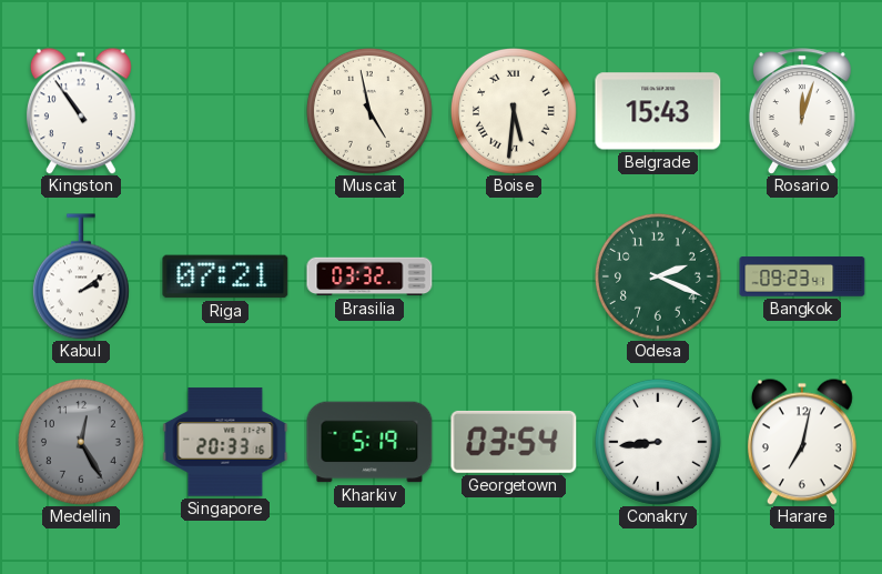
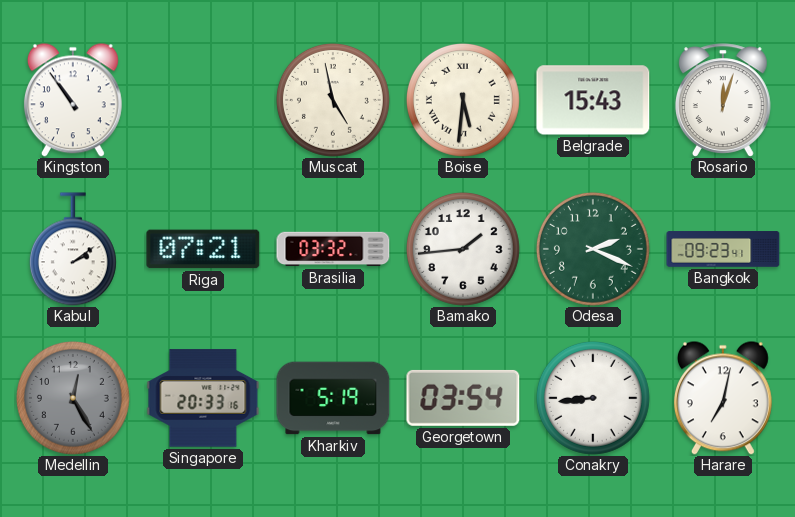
Bamako: none -> 1:44
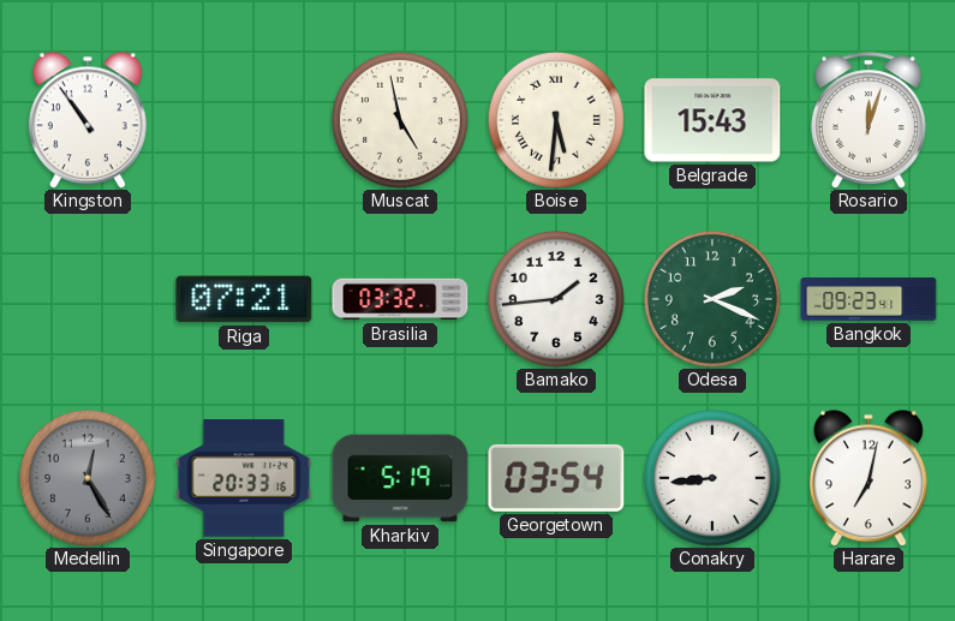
Kabul: 2:09 -> none
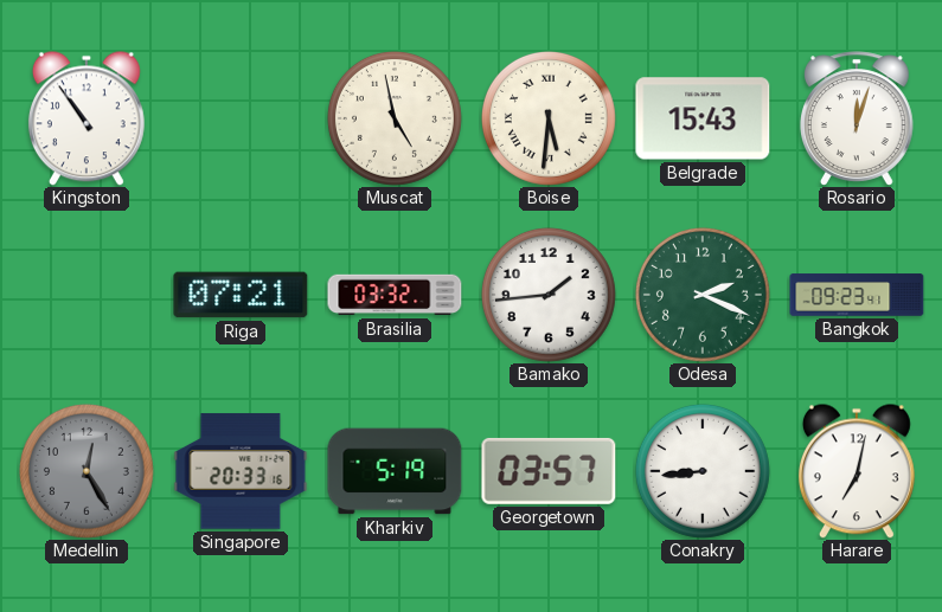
Georgetown: 03:54 -> 03:57
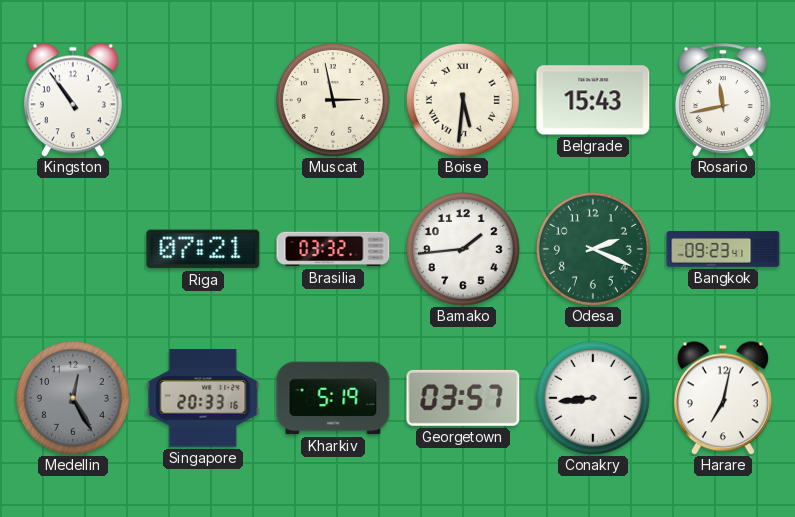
Muscat: 4:58 -> 2:58
Rosario: 12:03 -> 11:43
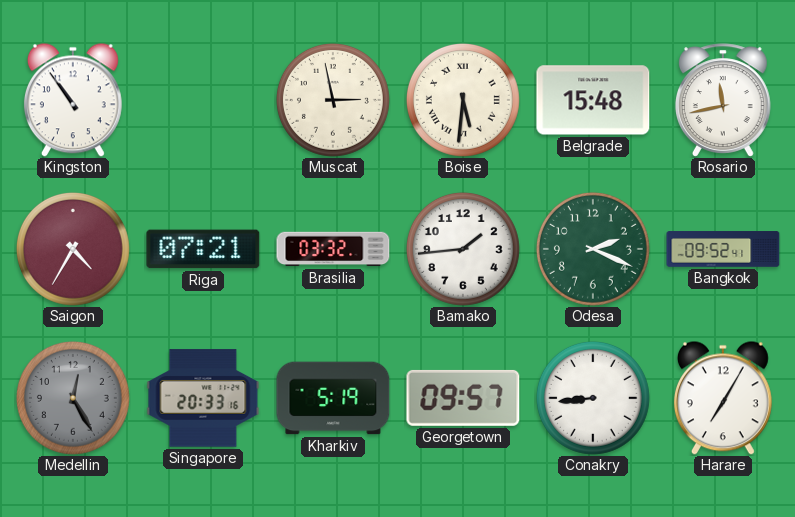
Belgrade: 15:43 -> 15:48
Saigon: none -> 4:35
Bangkok: 09:23 -> 09:52
Georgetown: 03:57 -> 09:57
Harare: 7:02 -> 7:05
